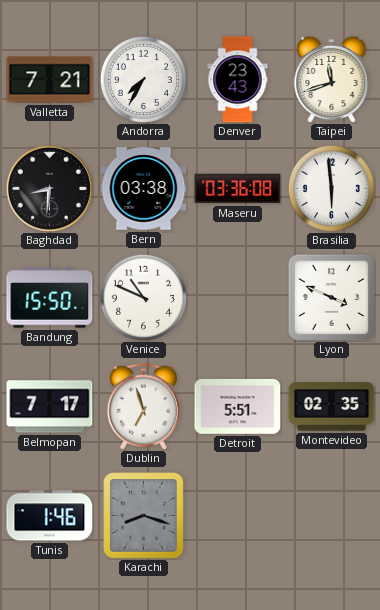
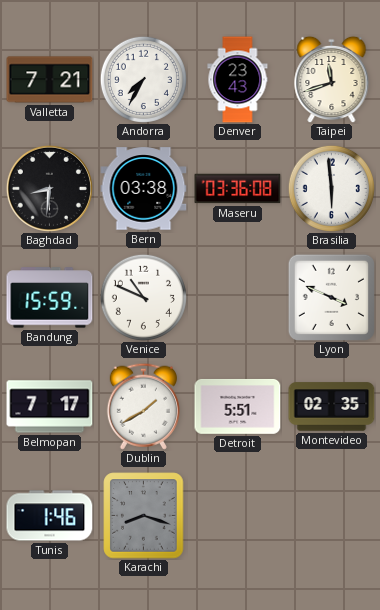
Bandung: 15:50 -> 15:59
Dublin: 6:57 -> 1:40
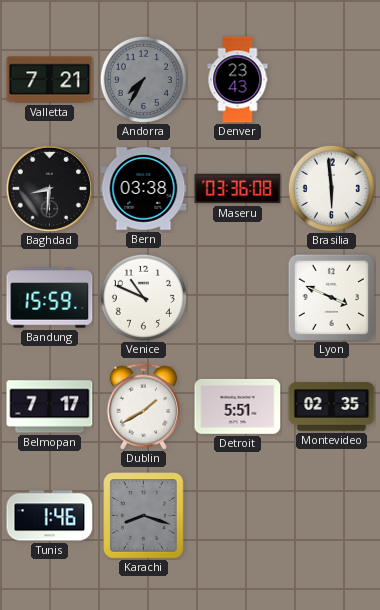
Andorra dial: white -> grey
Taipei: 11:42 -> none
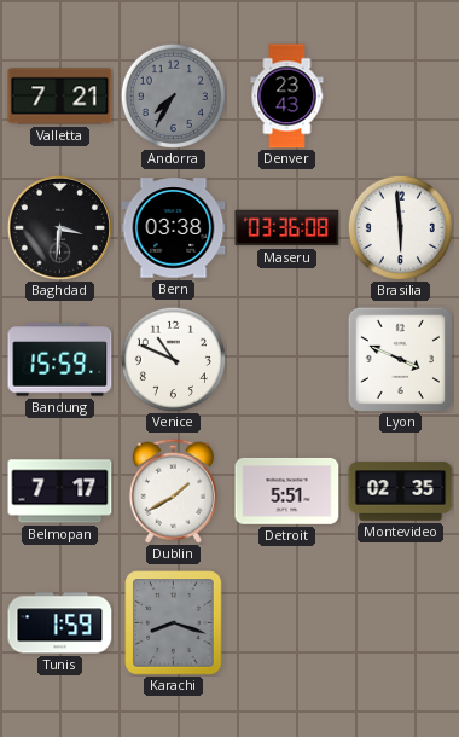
Baghdad: 8:31 -> 3:31
Tunis: 1:46 -> 1:59
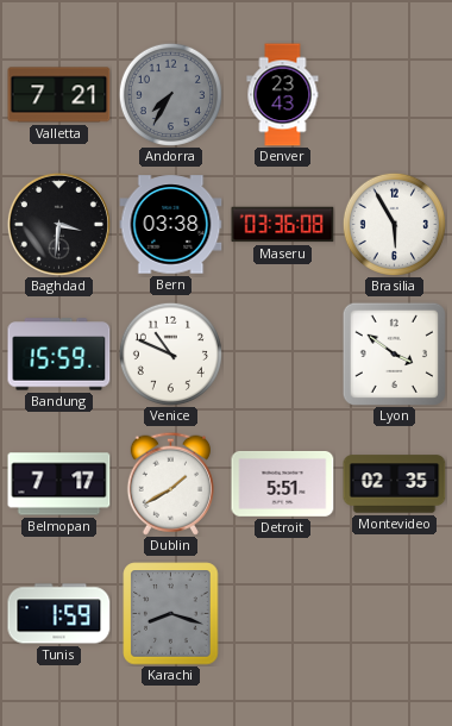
Brasilia: 5:59 -> 5:55
Lyon: 3:49 -> 3:51
